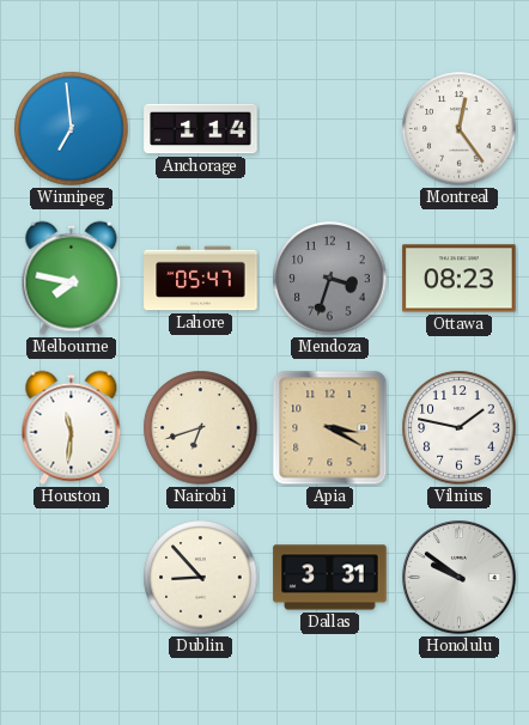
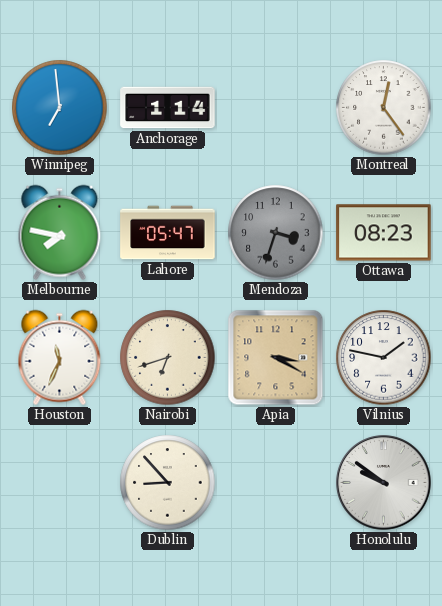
Houston: 11:31 -> 11:34
Dallas: 3:31 -> none
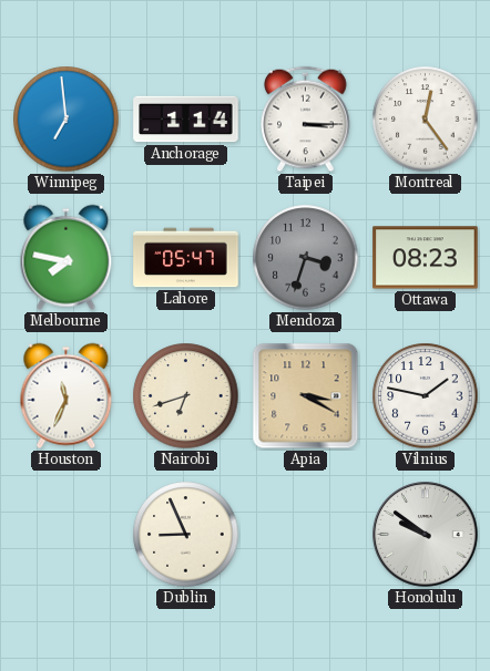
Taipei: none -> 3:15
Dublin: 8:53 -> 8:56
